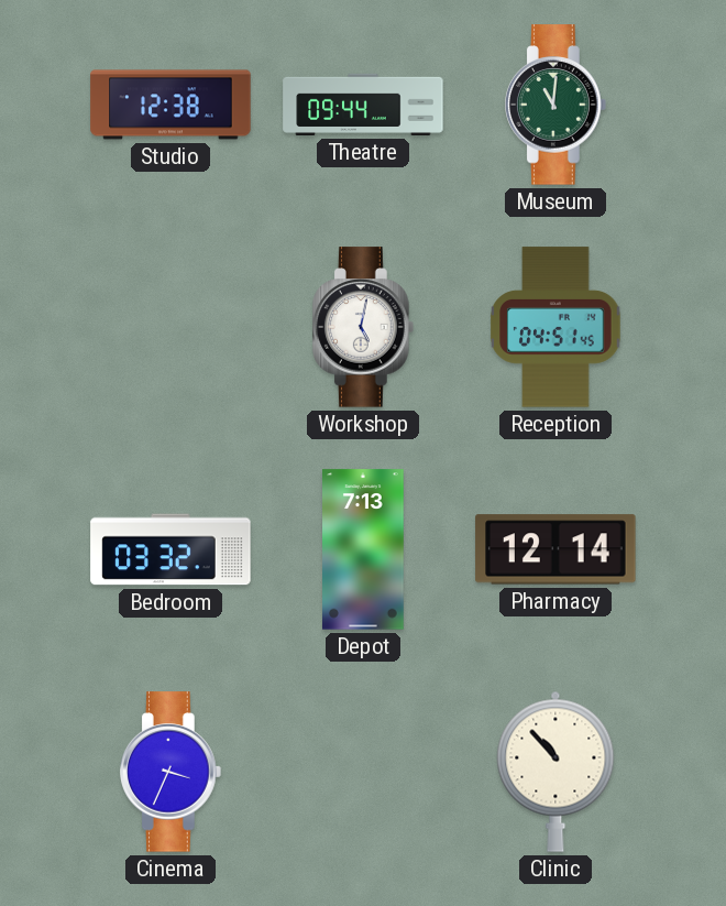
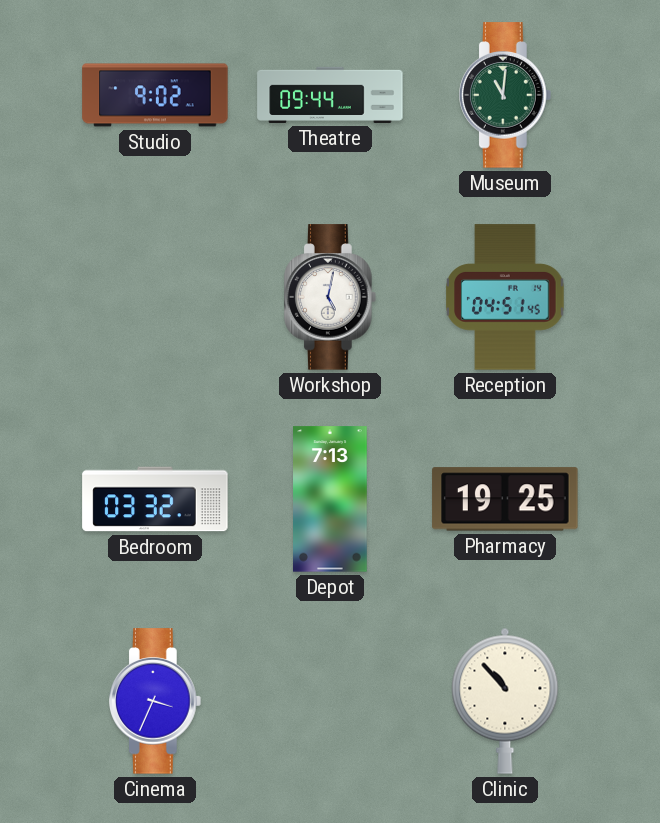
Studio: 12:38 -> 9:02
Pharmacy: 12:14 -> 19:25
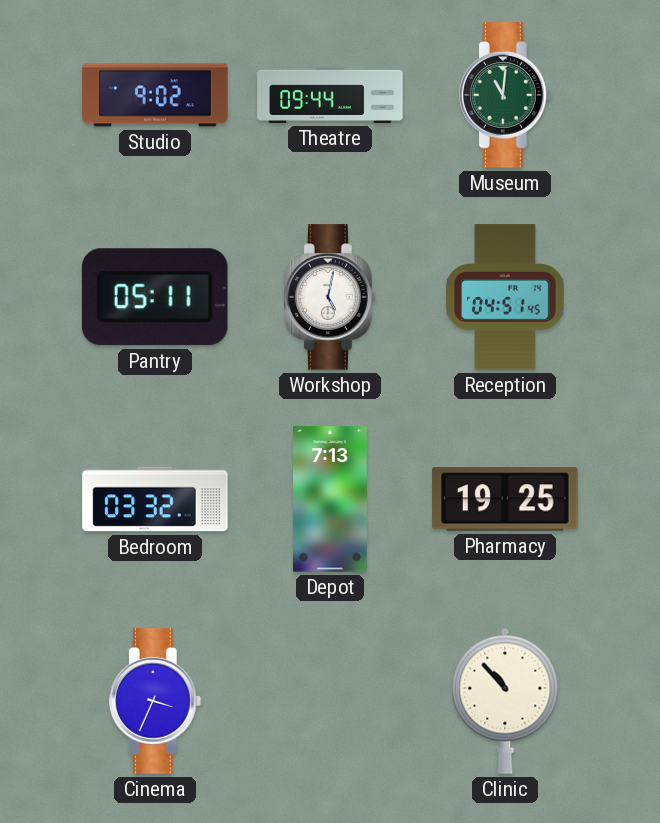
Pantry: none -> 05:11
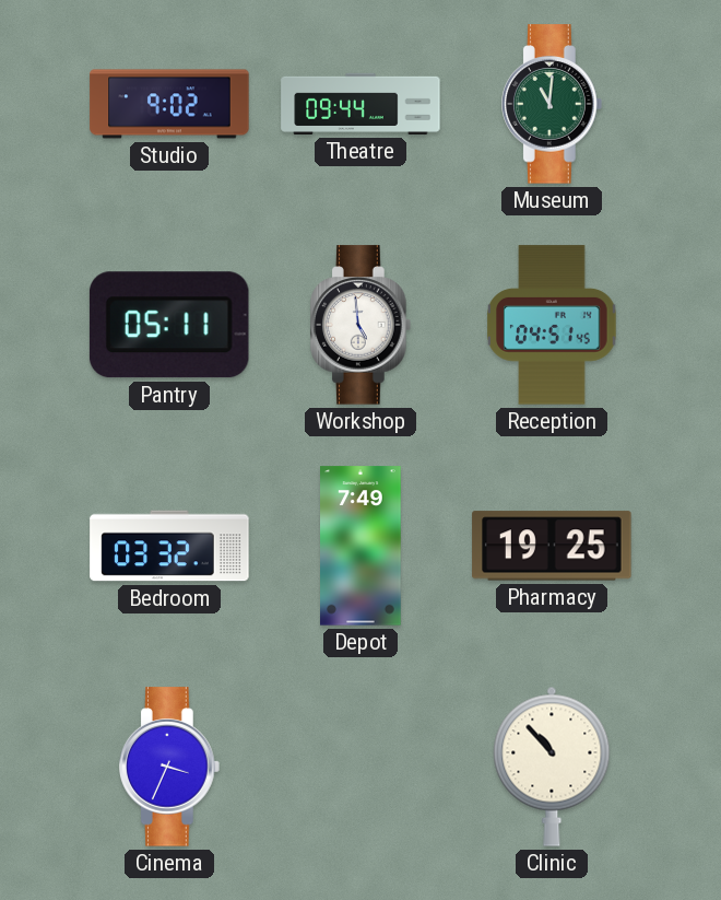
Workshop: 5:02 -> 4:59
Depot: 7:13 -> 7:49
